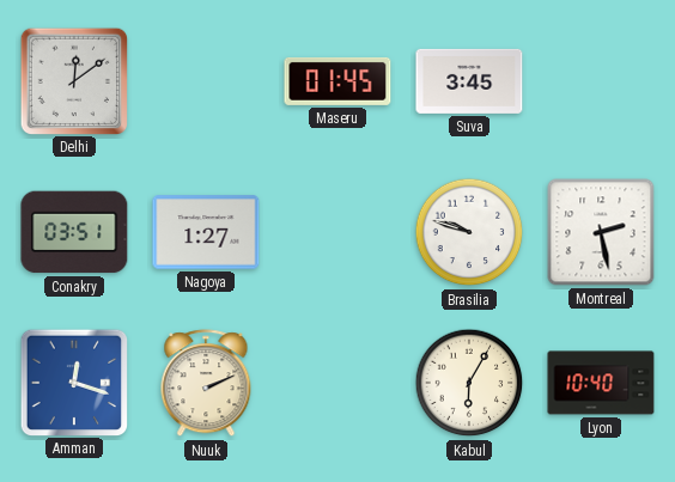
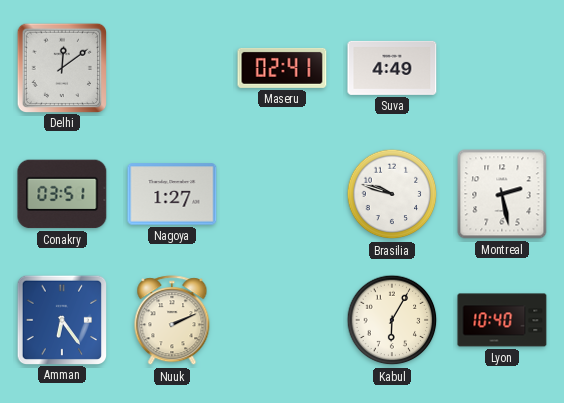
Maseru: 01:45 -> 02:41
Suva: 3:45 -> 4:49
Amman: 12:18 -> 6:24
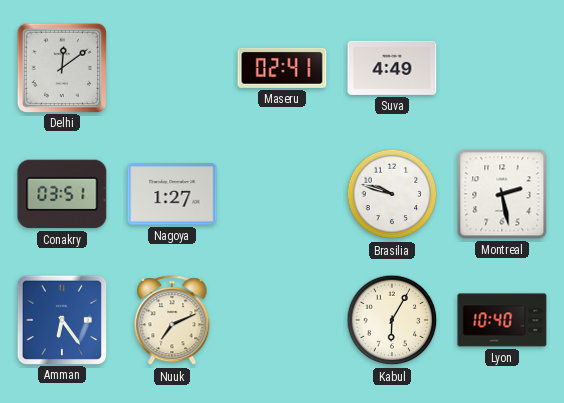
Nuuk: 2:11 -> 7:11
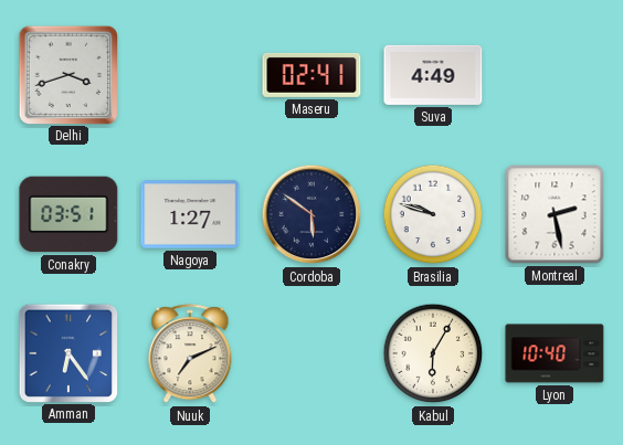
Delhi: 12:09 -> 3:42
Cordoba: none -> 5:51
